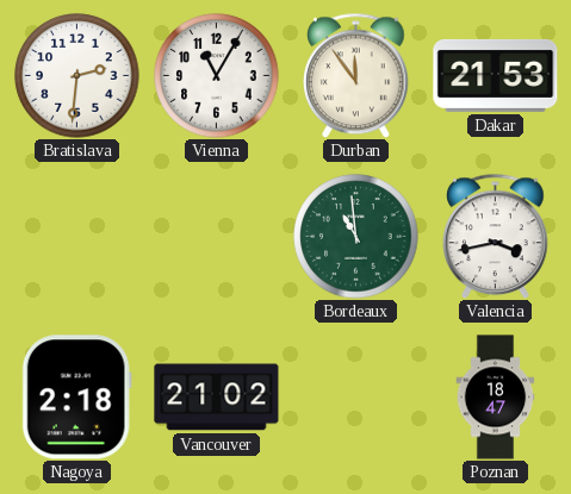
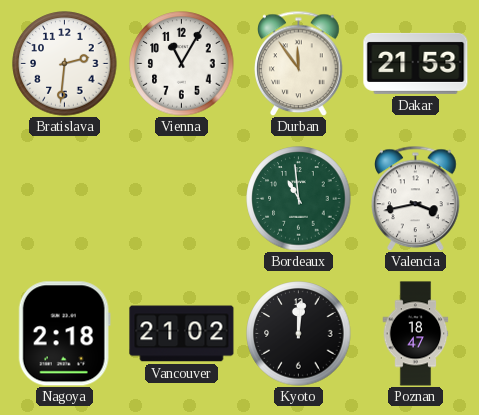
Kyoto: none -> 12:01
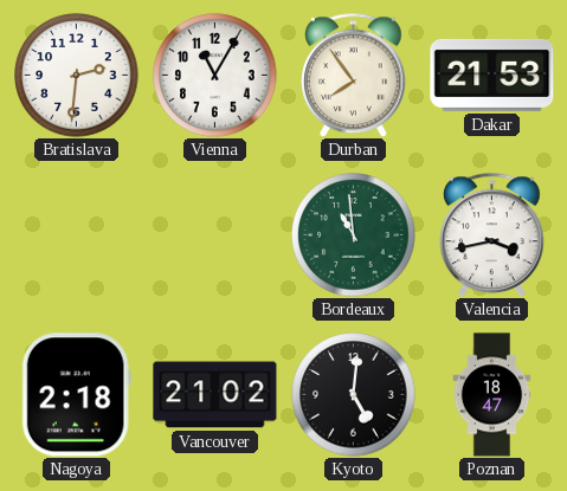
Durban: 11:54 -> 7:54
Kyoto: 12:01 -> 5:01
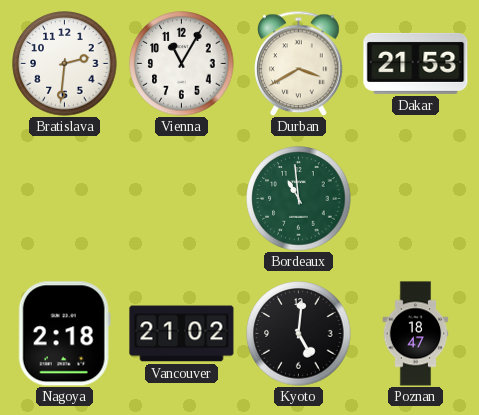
Durban: 7:54 -> 3:40
Valencia: 3:43 -> none
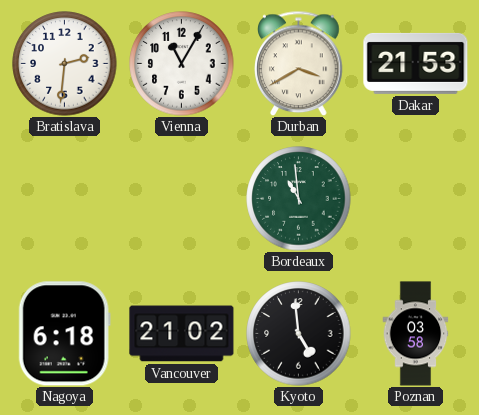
Nagoya: 2:18 -> 6:18
Kyoto: 5:01 -> 4:59
Poznan: 18:47 -> 03:58
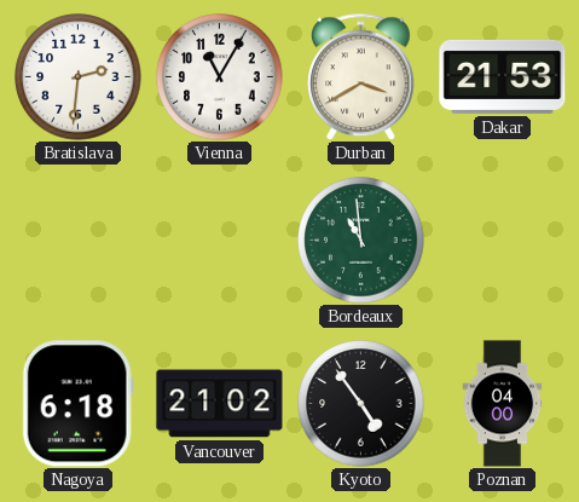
Kyoto: 4:59 -> 4:54
Poznan: 03:58 -> 04:00
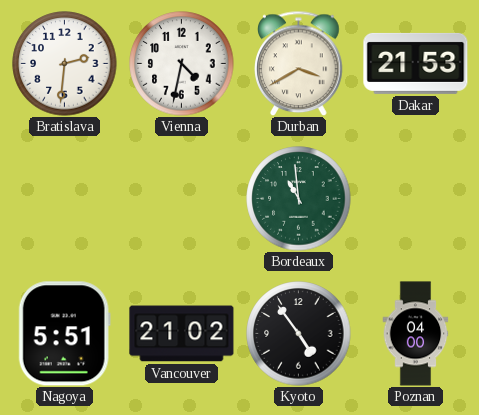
Vienna: 11:05 -> 4:32
Nagoya: 6:18 -> 5:51
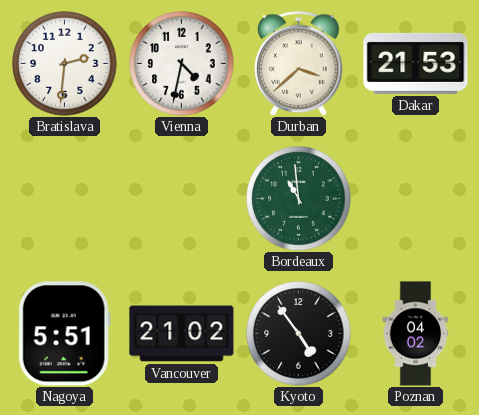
Durban: 3:40 -> 3:38
Poznan: 04:00 -> 04:02
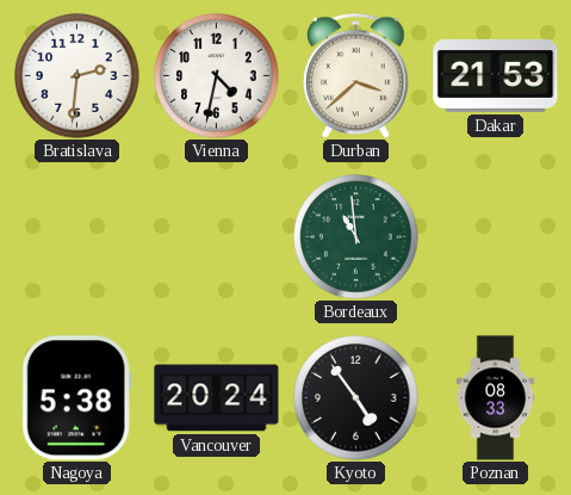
Nagoya: 5:51 -> 5:38
Vancouver: 21:02 -> 20:24
Poznan: 04:02 -> 08:33
